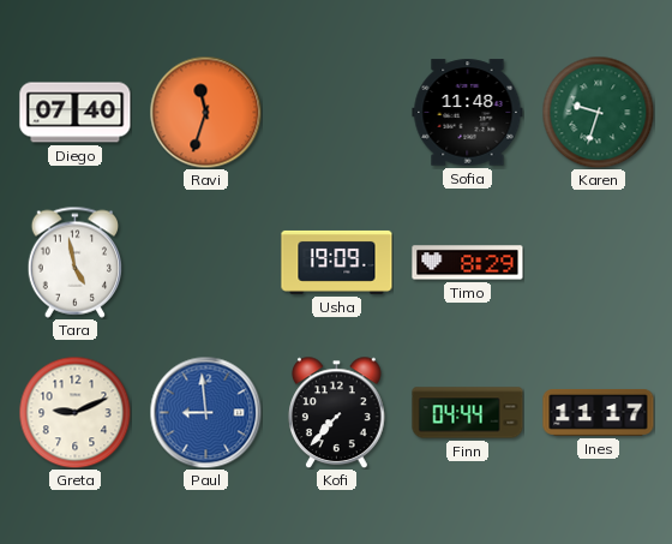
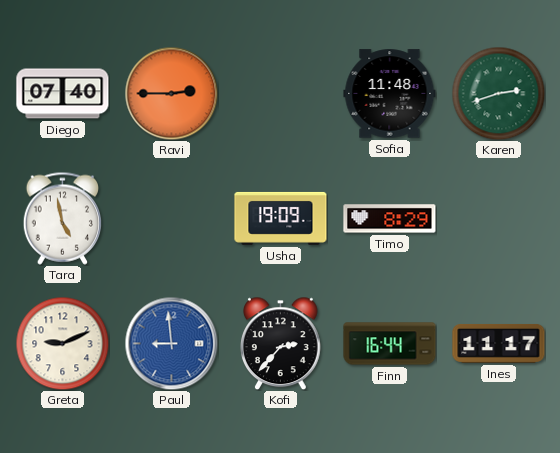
Ravi: 11:33 -> 2:45
Karen: 9:33 -> 2:42
Kofi: 7:37 -> 2:37
Finn: 04:44 -> 16:44
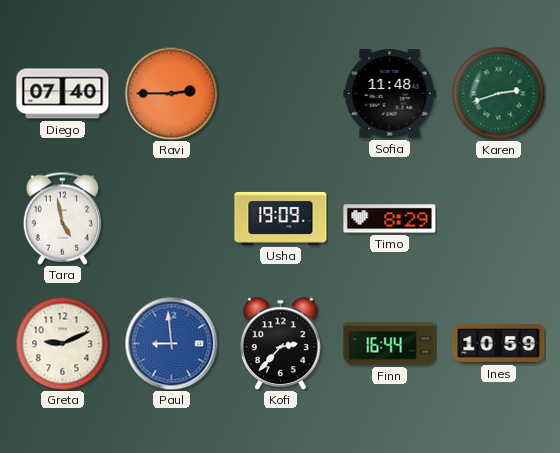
Ines: 11:17 -> 10:59
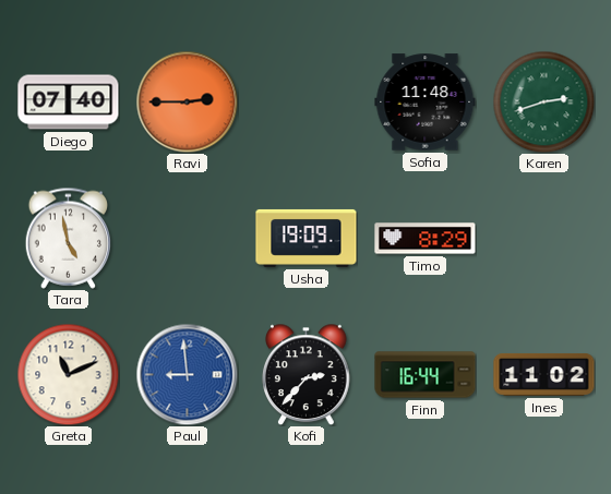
Greta: 9:11 -> 11:11
Ines: 10:59 -> 11:02
